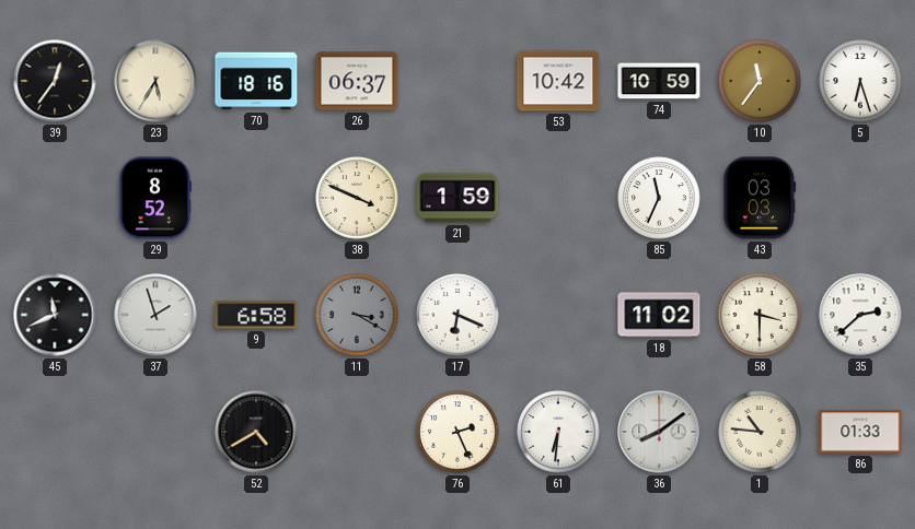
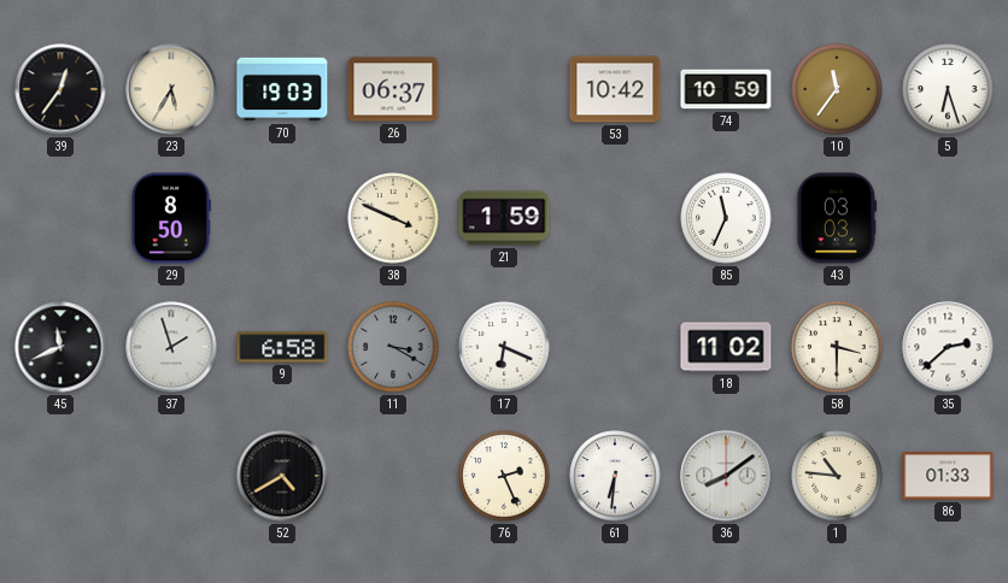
70: 18:16 -> 19:03
29: 8:52 -> 8:50
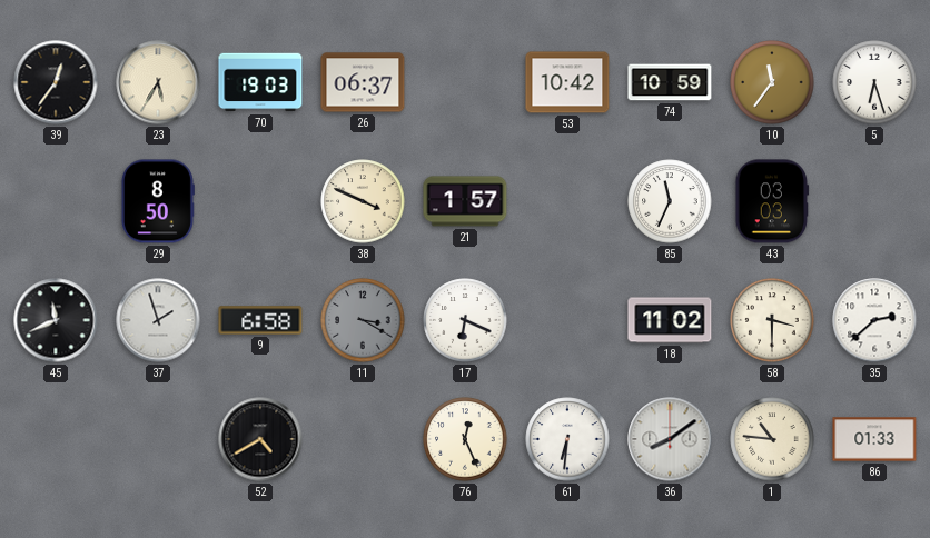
21: 1:59 -> 1:57
76: 2:26 -> 12:26
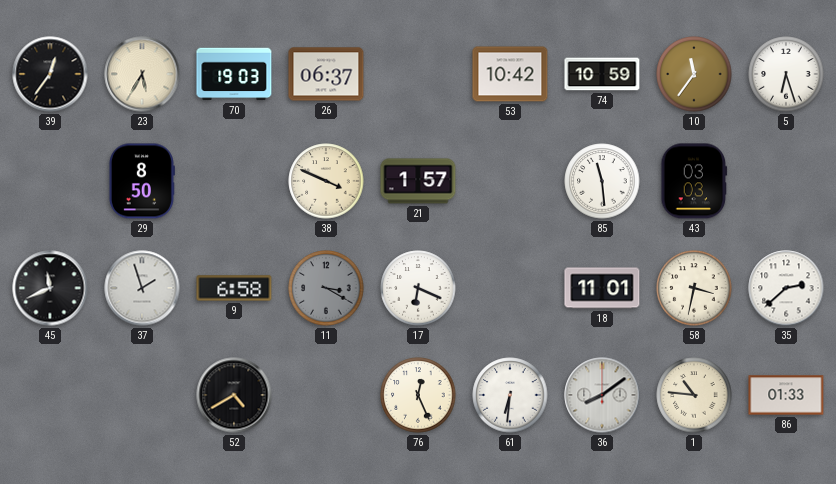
85: 11:34 -> 11:29
18: 11:02 -> 11:01
58: 3:30 -> 3:32
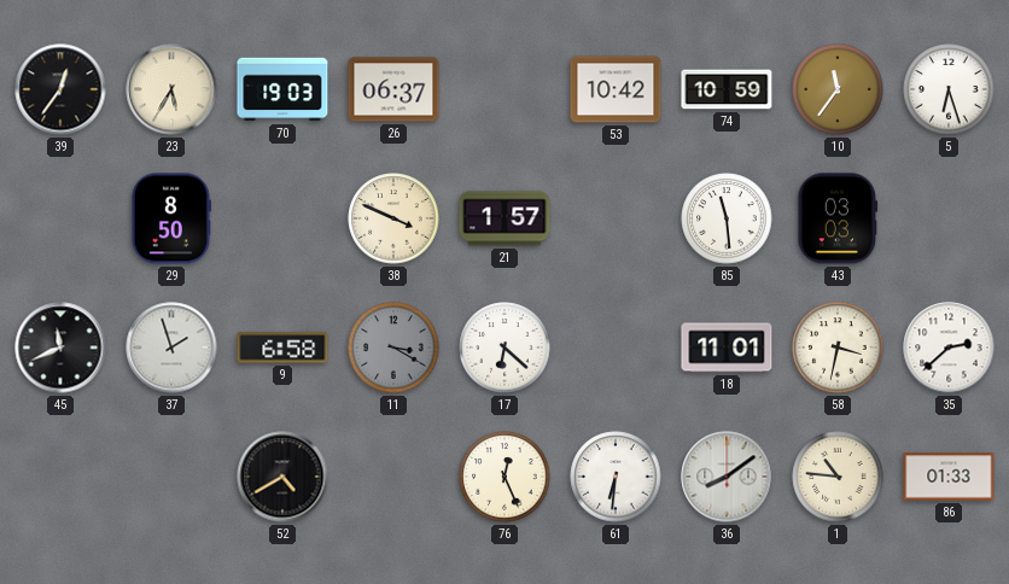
17: 6:19 -> 6:22
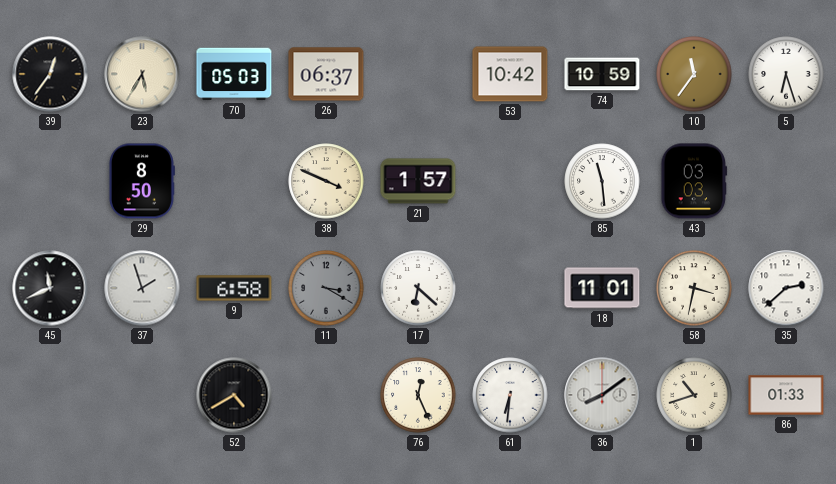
70: 19:03 -> 05:03
1: 10:46 -> 10:42
